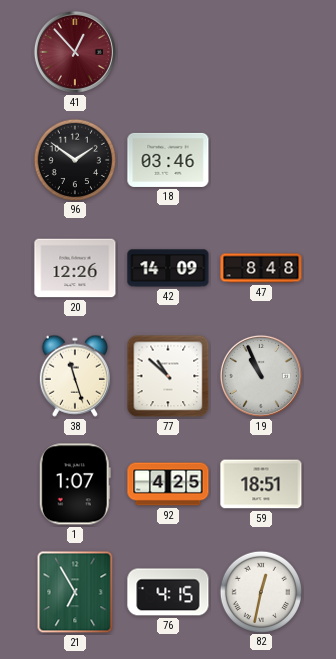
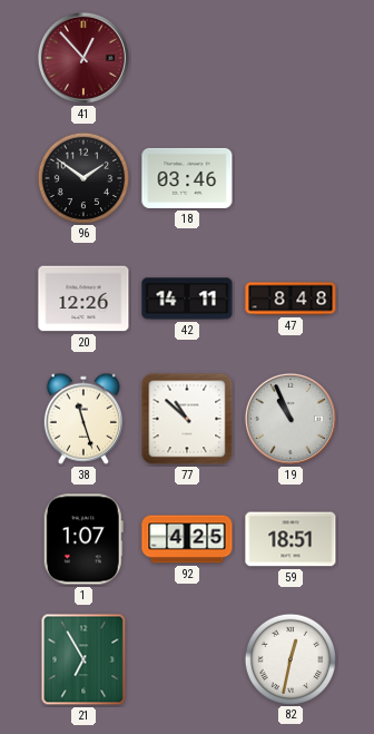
42: 14:09 -> 14:11
76: 4:15 -> none
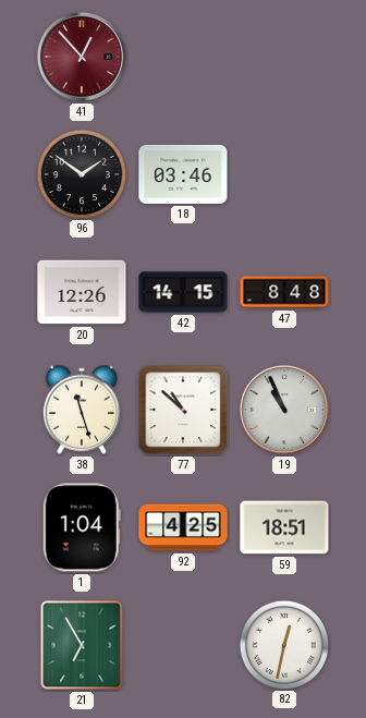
42: 14:11 -> 14:15
1: 1:07 -> 1:04
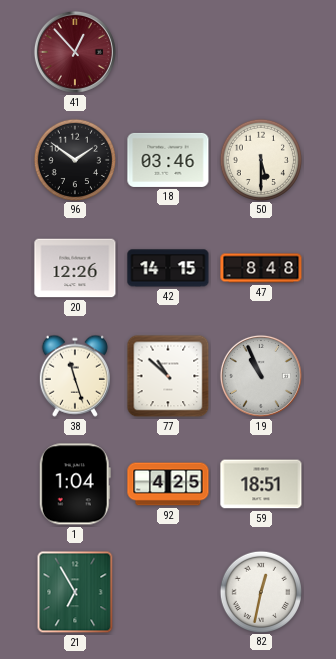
50: none -> 5:30
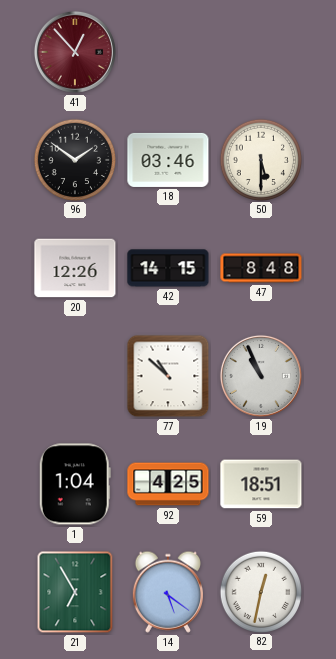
38: 11:27 -> none
14: none -> 5:21
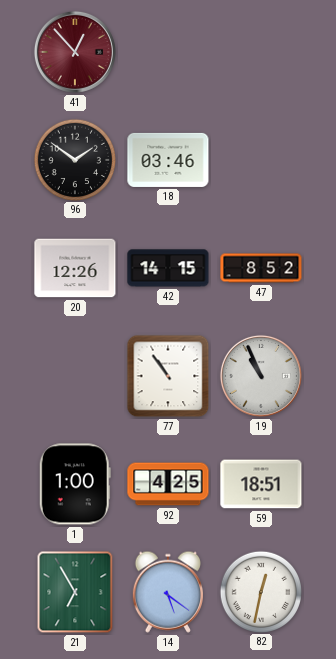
50: 5:30 -> none
47: 8:48 -> 8:52
77: 10:52 -> 10:54
1: 1:04 -> 1:00
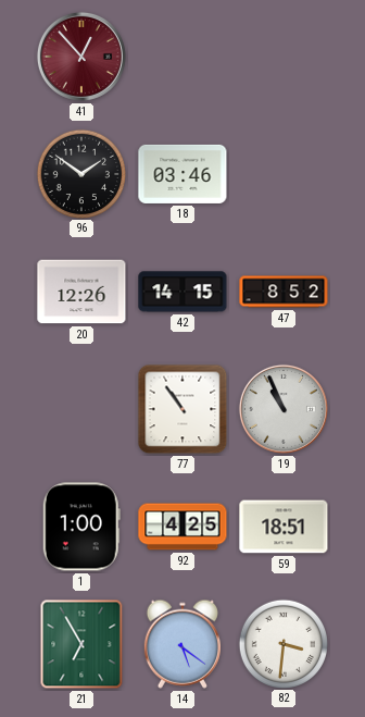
82: 12:32 -> 3:31
